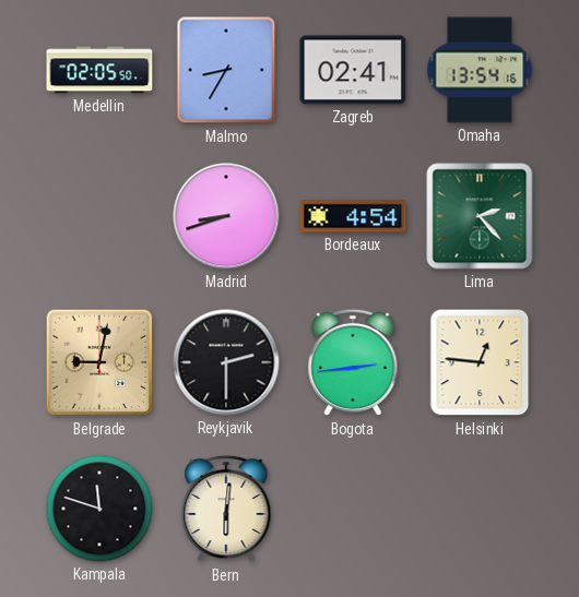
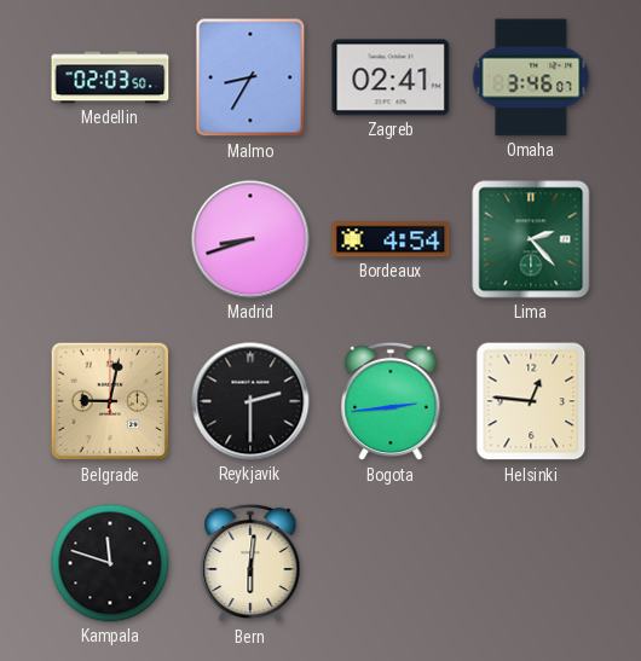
Medellin: 02:05 -> 02:03
Omaha: 13:54 -> 3:46
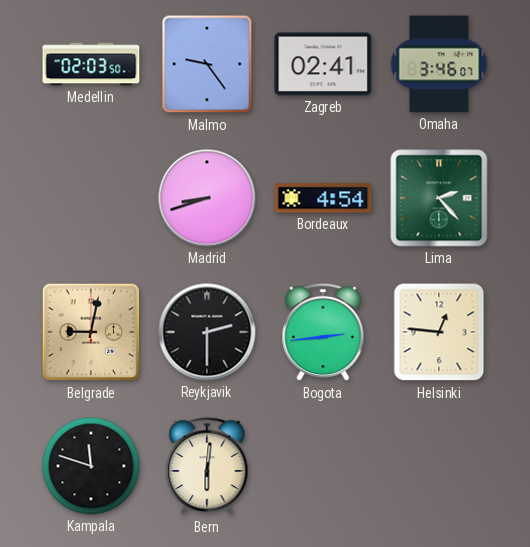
Malmo: 8:35 -> 9:24
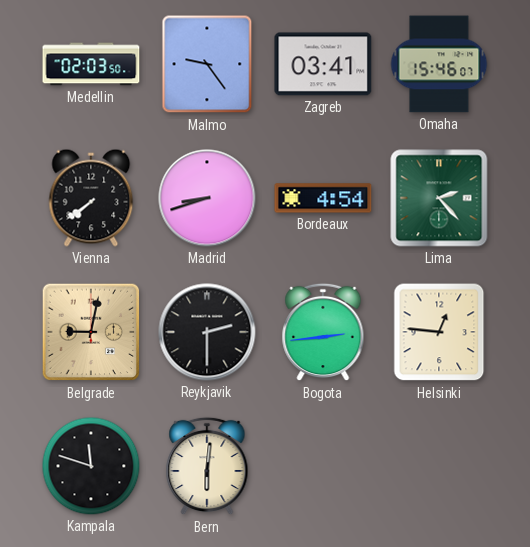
Zagreb: 02:41 -> 03:41
Omaha: 3:46 -> 15:46
Vienna: none -> 7:39
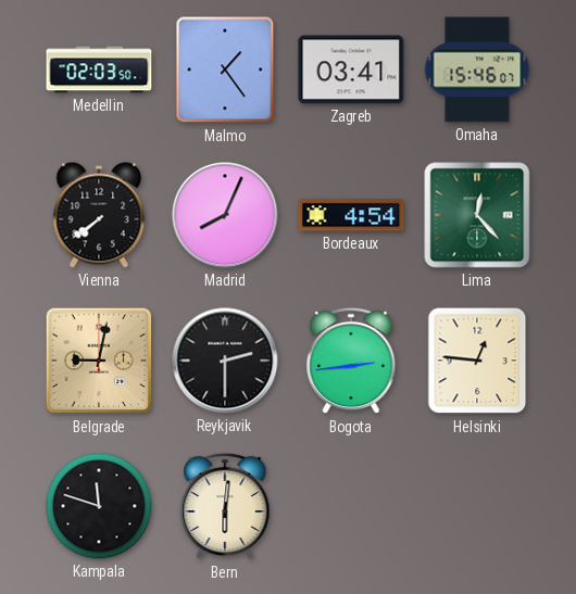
Malmo: 9:24 -> 1:24
Madrid: 8:42 -> 8:04
Lima: 2:23 -> 12:23
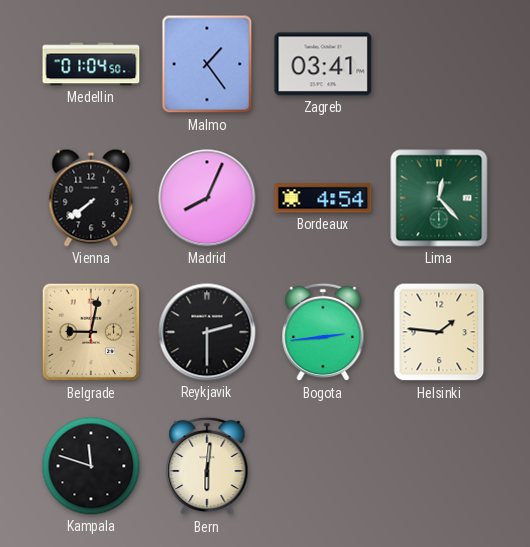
Medellin: 02:03 -> 01:04
Omaha: 15:46 -> none
Helsinki: 12:46 -> 1:46
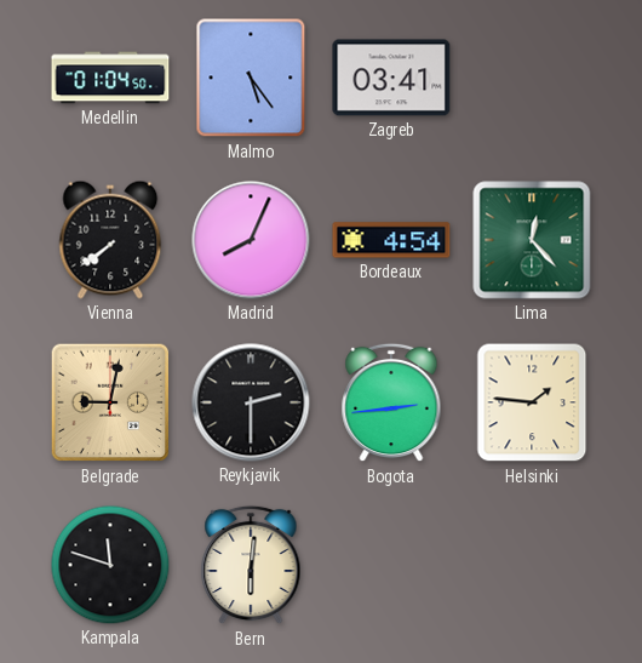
Malmo: 1:24 -> 5:24
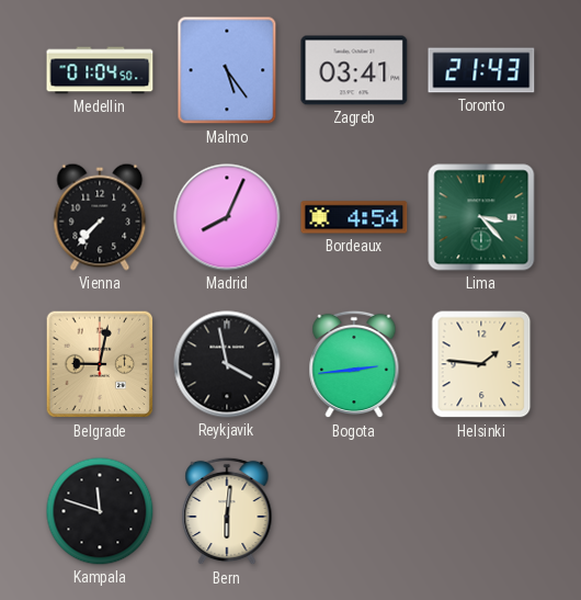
Toronto: none -> 21:43
Vienna: 7:39 -> 7:37
Lima: 12:23 -> 3:23
Reykjavik: 2:30 -> 3:58
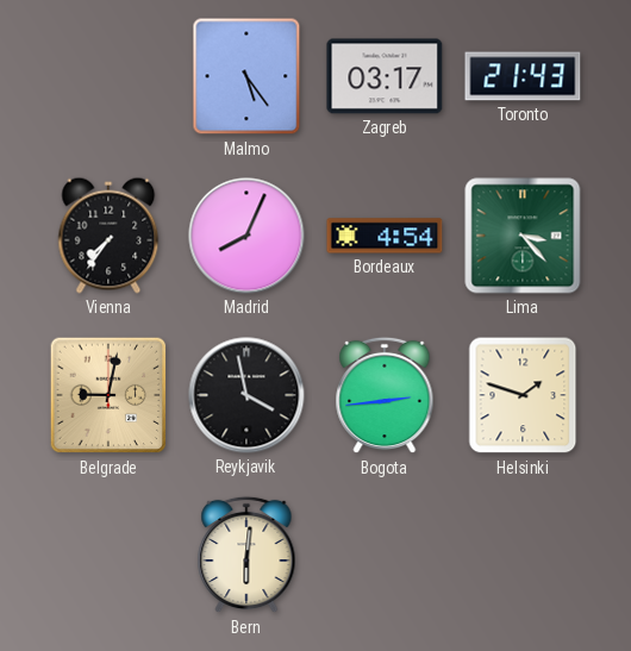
Medellin: 01:04 -> none
Zagreb: 03:41 -> 03:17
Vienna: 7:37 -> 7:36
Helsinki: 1:46 -> 1:48
Kampala: 11:48 -> none
